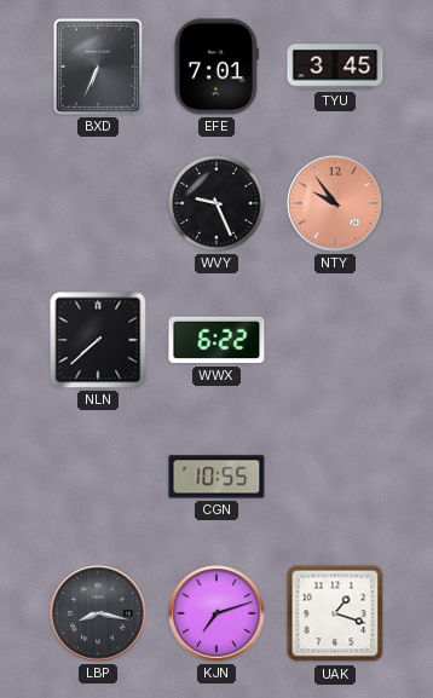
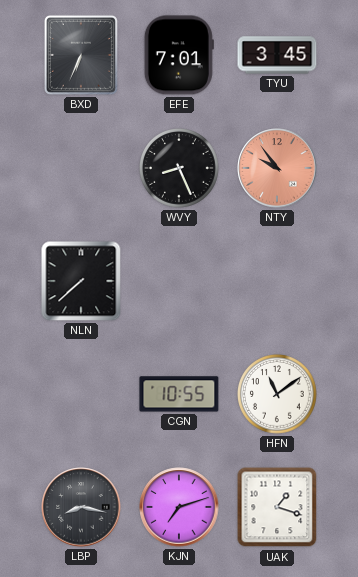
WVY: 9:26 -> 8:26
WWX: 6:22 -> none
HFN: none -> 11:09
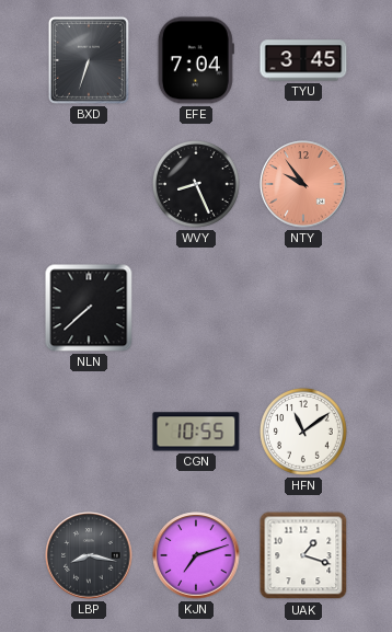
BXD: 6:34 -> 6:33
EFE: 7:01 -> 7:04
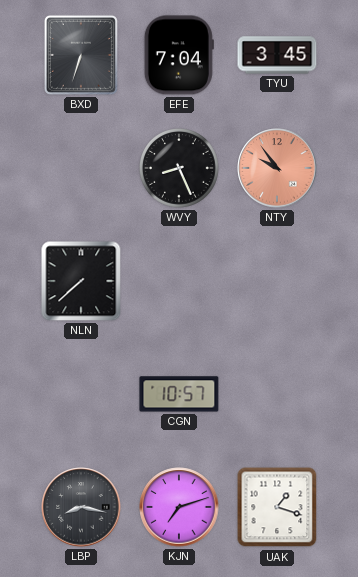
CGN: 10:55 -> 10:57
HFN: 11:09 -> none
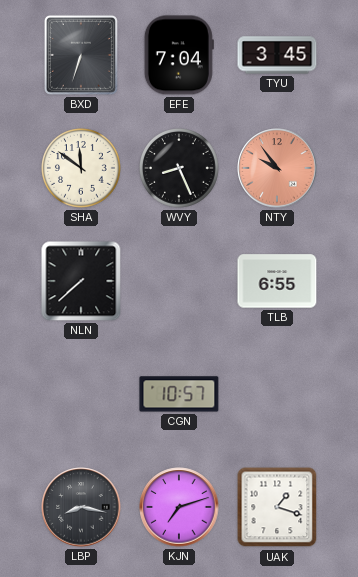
SHA: none -> 11:51
TLB: none -> 6:55
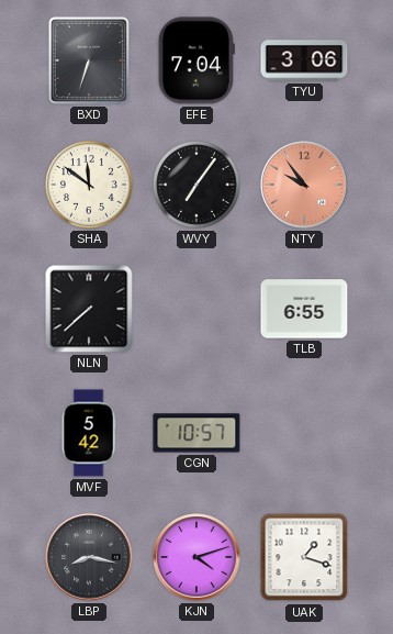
TYU: 3:45 -> 3:06
WVY: 8:26 -> 7:06
MVF: none -> 5:42
KJN: 7:12 -> 4:12
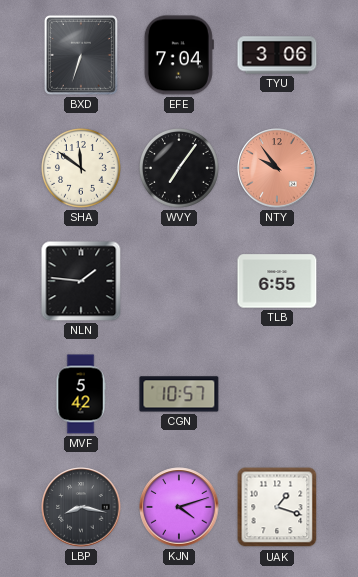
NLN: 7:38 -> 1:46
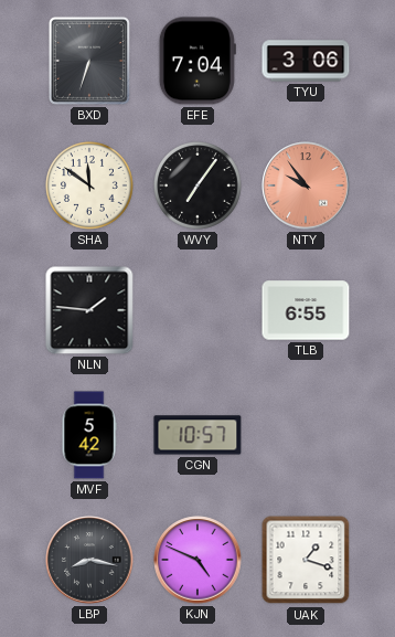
KJN: 4:12 -> 4:49
